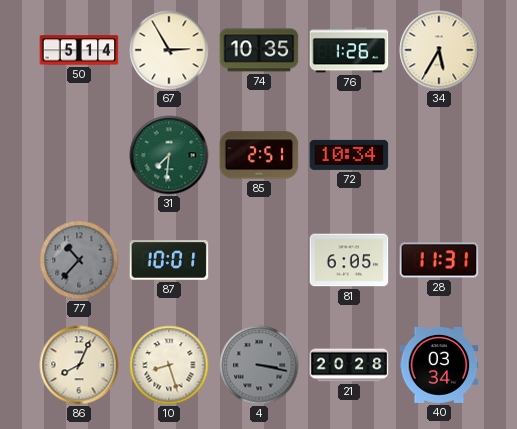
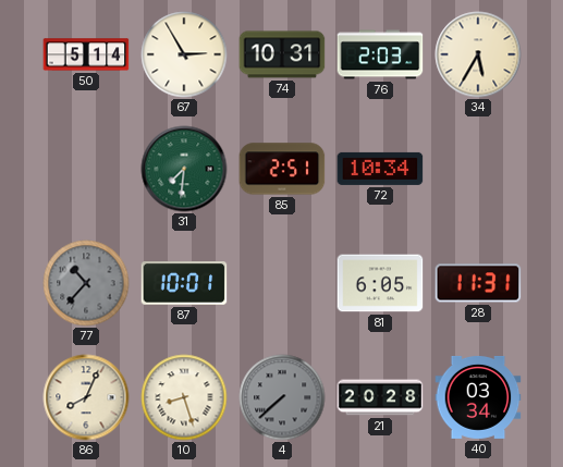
74: 10:35 -> 10:31
76: 1:26 -> 2:03
4: 3:17 -> 7:38
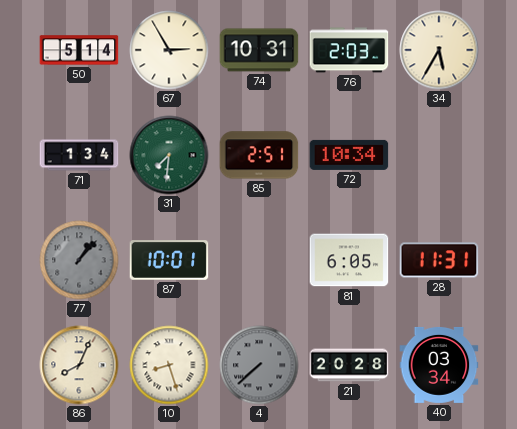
71: none -> 1:34
77: 10:37 -> 1:07
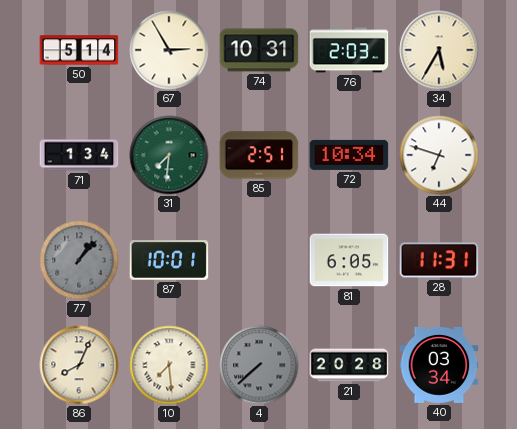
44: none -> 6:48
10: 8:27 -> 7:29
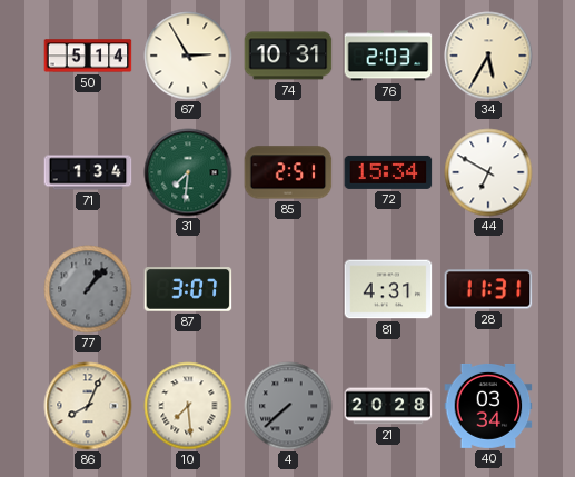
72: 10:34 -> 15:34
44: 6:48 -> 6:50
87: 10:01 -> 3:07
81: 6:05 -> 4:31
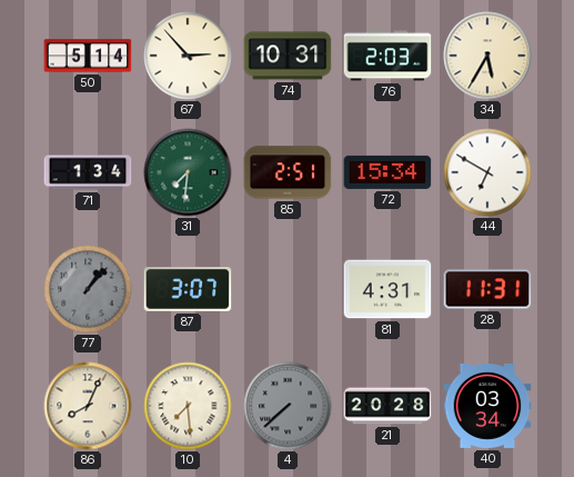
67: 2:55 -> 2:53
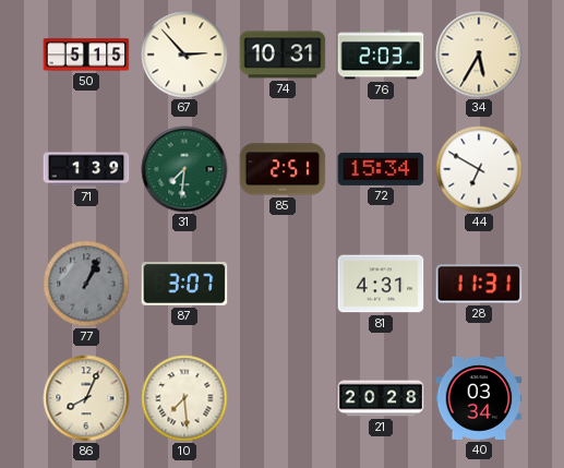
50: 5:14 -> 5:15
71: 1:34 -> 1:39
77: 1:07 -> 1:04
4: 7:38 -> none
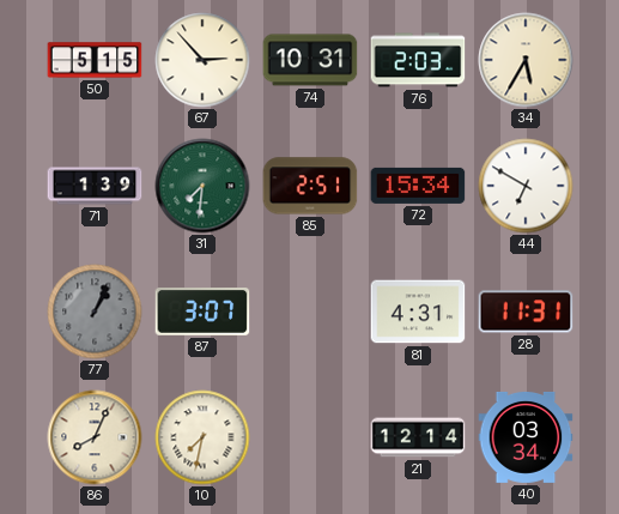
10: 7:29 -> 7:32
21: 20:28 -> 12:14
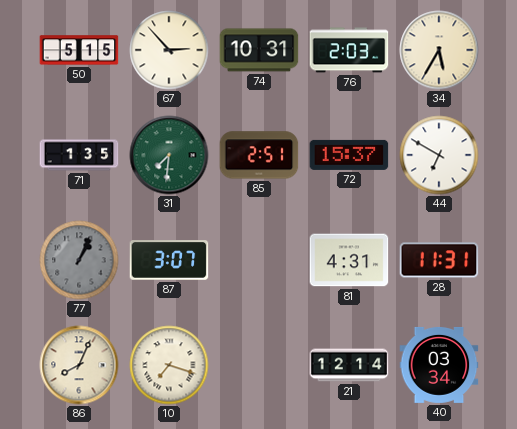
71: 1:39 -> 1:35
72: 15:34 -> 15:37
10: 7:32 -> 7:18
